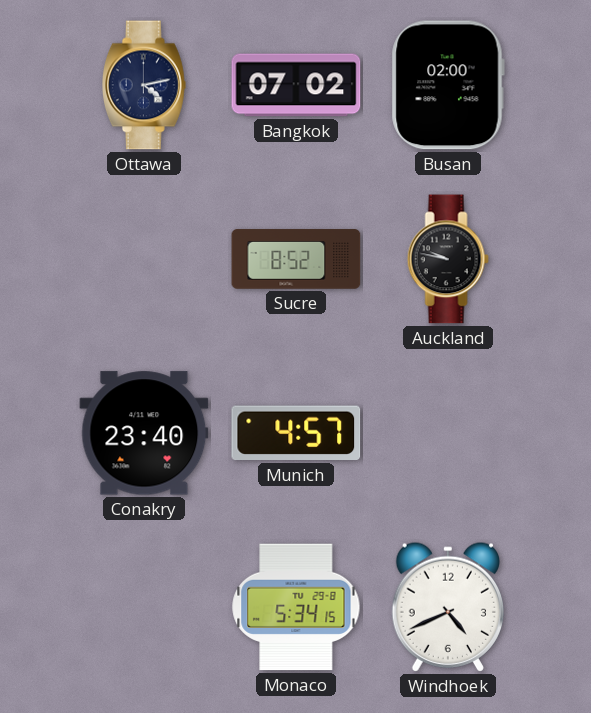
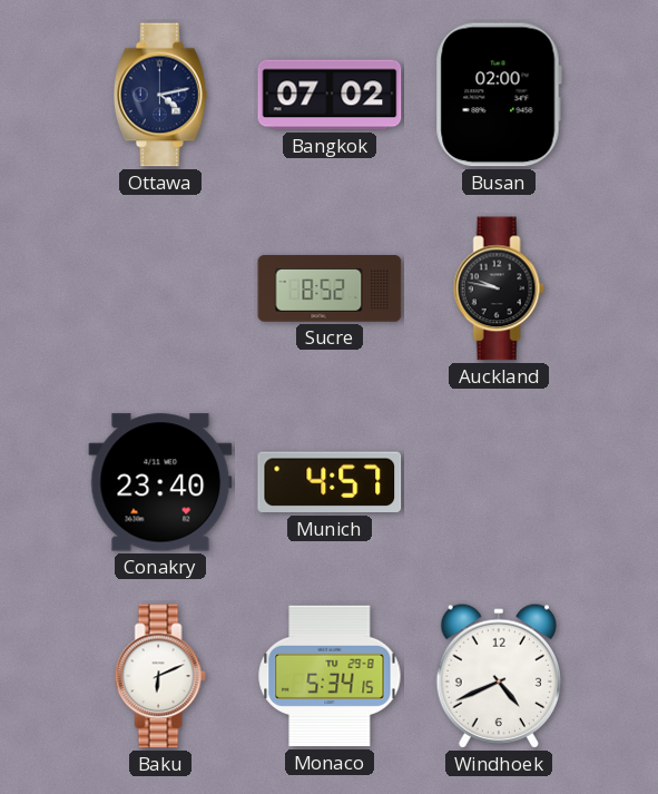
Baku: none -> 6:11
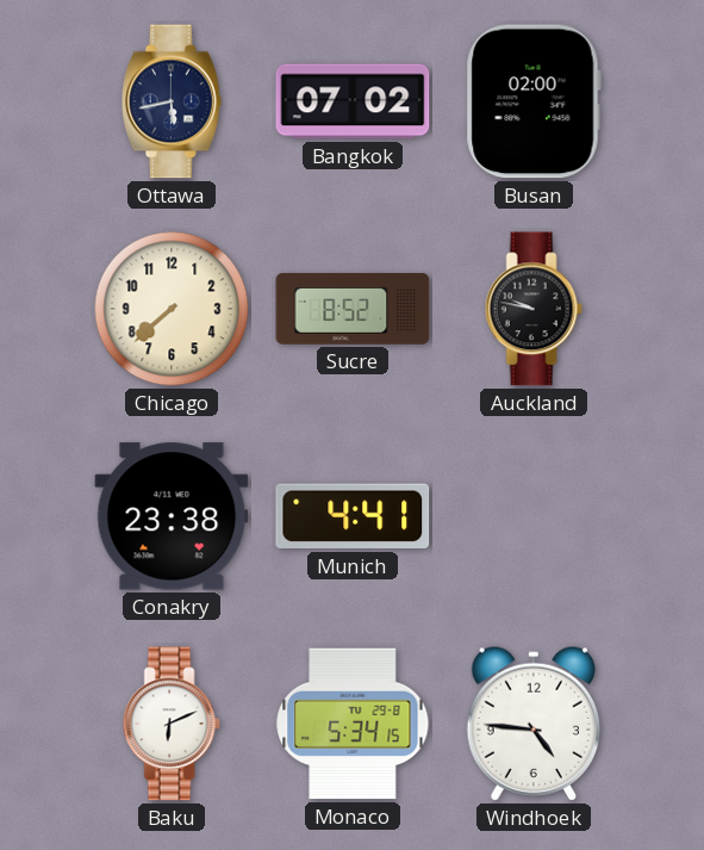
Ottawa: 4:13 -> 5:43
Chicago: none -> 7:38
Conakry: 23:40 -> 23:38
Munich: 4:57 -> 4:41
Windhoek: 4:41 -> 4:46
